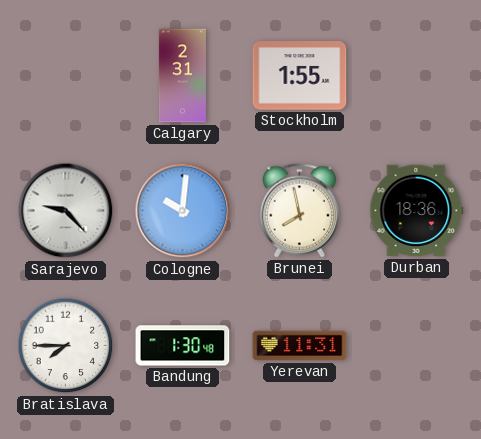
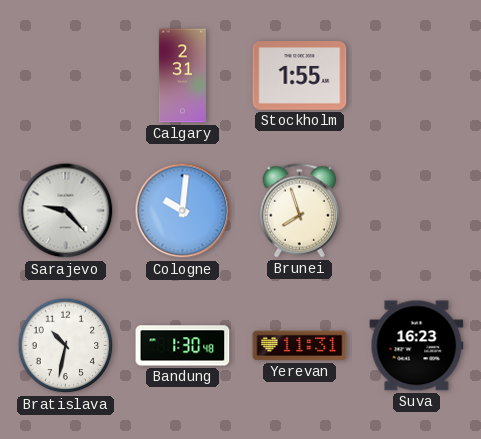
Brunei: 7:58 -> 7:57
Durban: 18:36 -> none
Bratislava: 7:45 -> 10:32
Suva: none -> 16:23
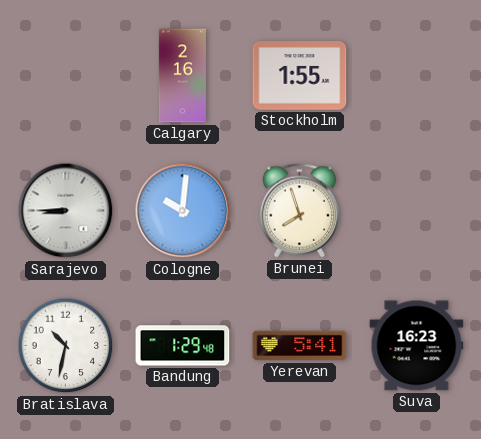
Calgary: 2:31 -> 2:16
Sarajevo: 9:23 -> 8:45
Bandung: 1:30 -> 1:29
Yerevan: 11:31 -> 5:41
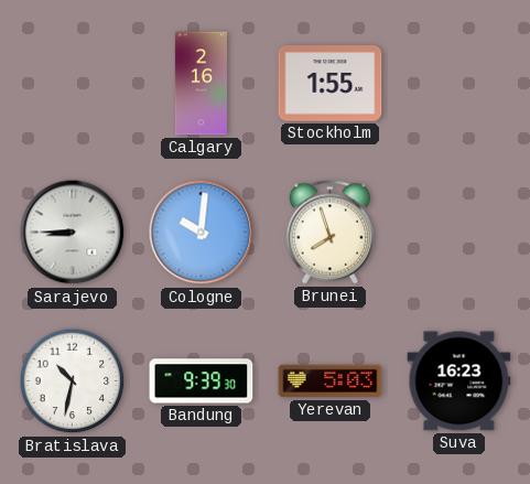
Bandung: 1:29 -> 9:39
Yerevan: 5:41 -> 5:03
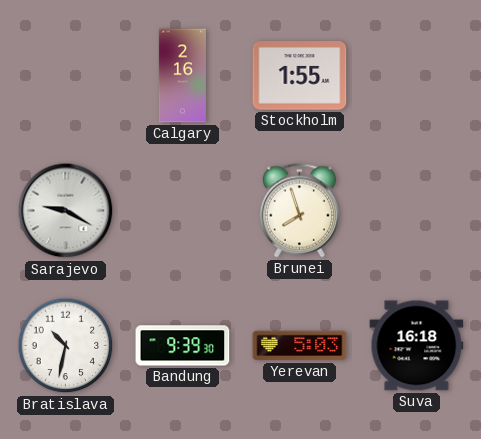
Sarajevo: 8:45 -> 9:20
Cologne: 10:01 -> none
Suva: 16:23 -> 16:18
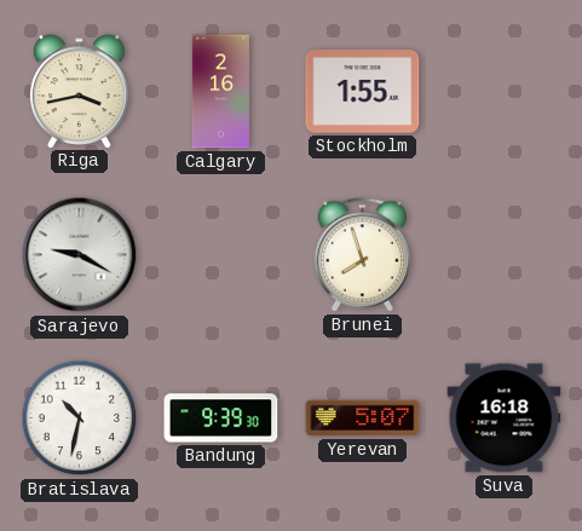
Riga: none -> 3:43
Yerevan: 5:03 -> 5:07
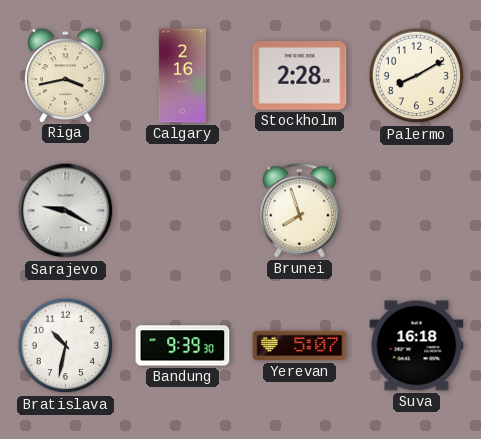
Stockholm: 1:55 -> 2:28
Palermo: none -> 8:10
